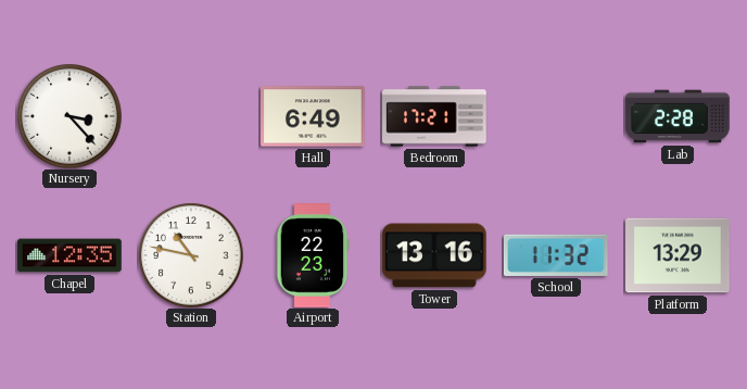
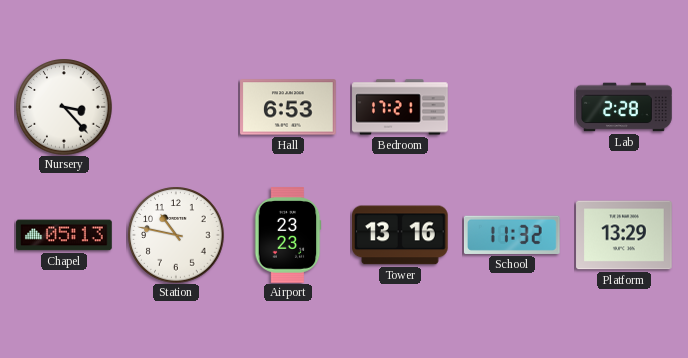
Hall: 6:49 -> 6:53
Chapel: 12:35 -> 05:13
Airport: 22:23 -> 23:23
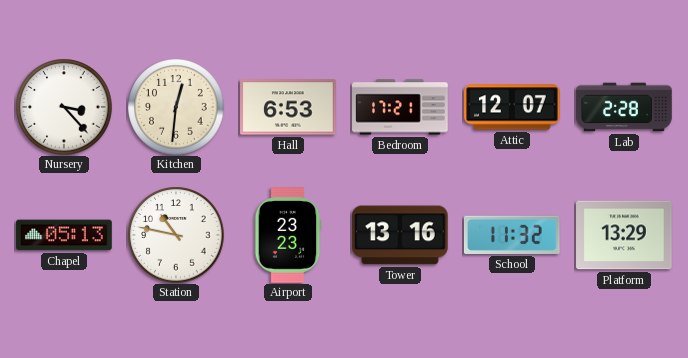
Kitchen: none -> 12:31
Attic: none -> 12:07
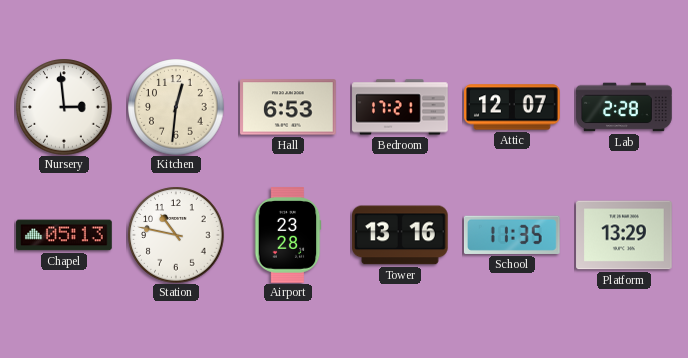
Nursery: 3:23 -> 2:59
Airport: 23:23 -> 23:28
School: 11:32 -> 11:35
